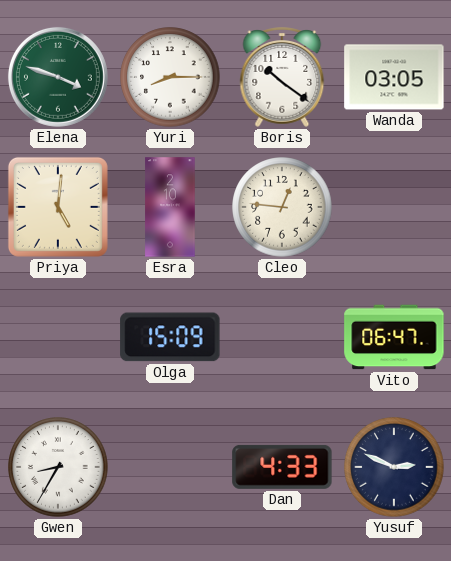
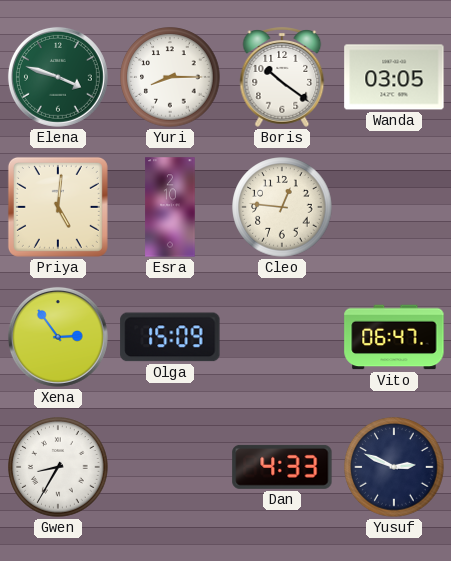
Xena: none -> 2:54
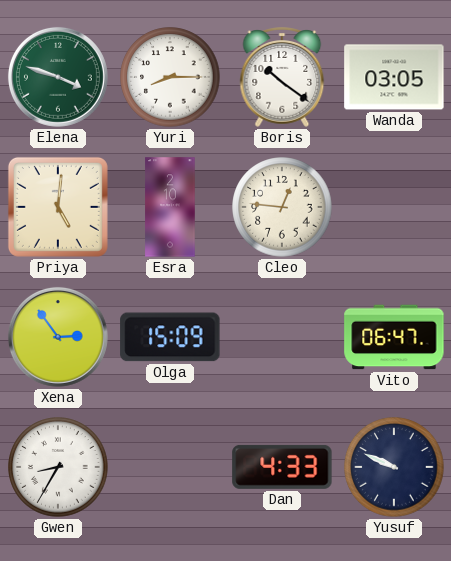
Yusuf: 2:49 -> 9:49
